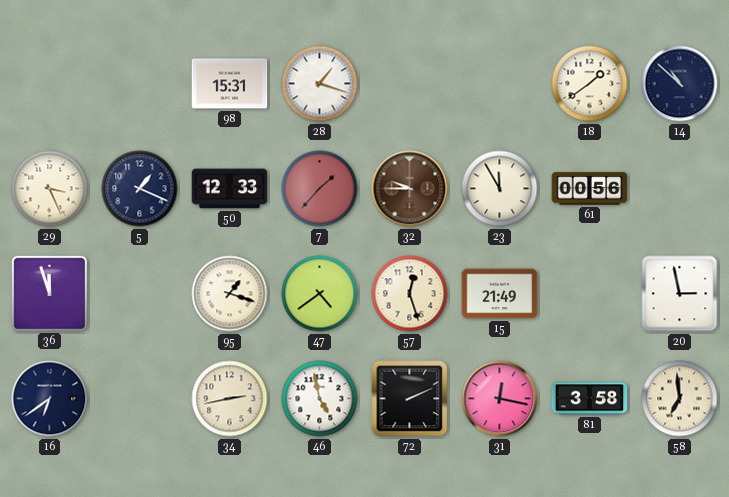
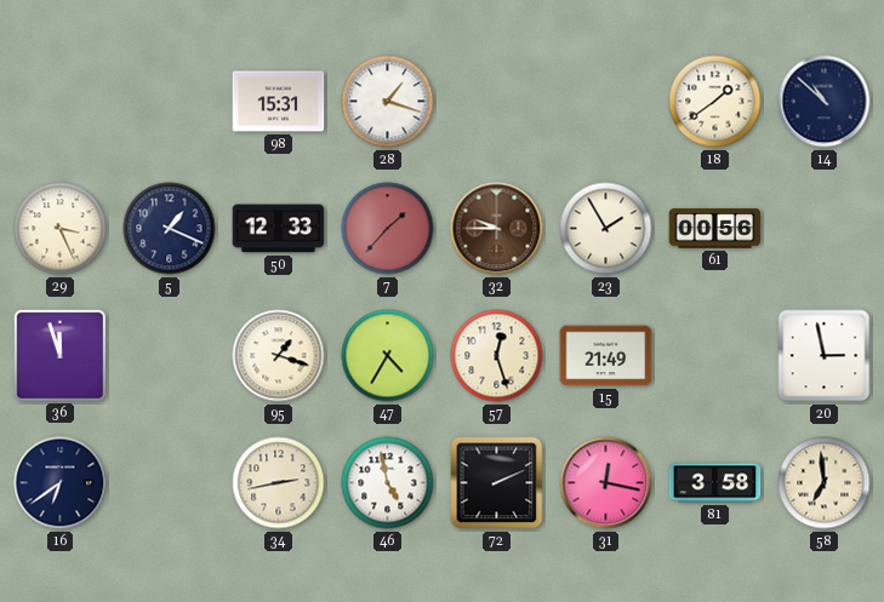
23: 11:55 -> 1:55
47: 4:39 -> 4:35
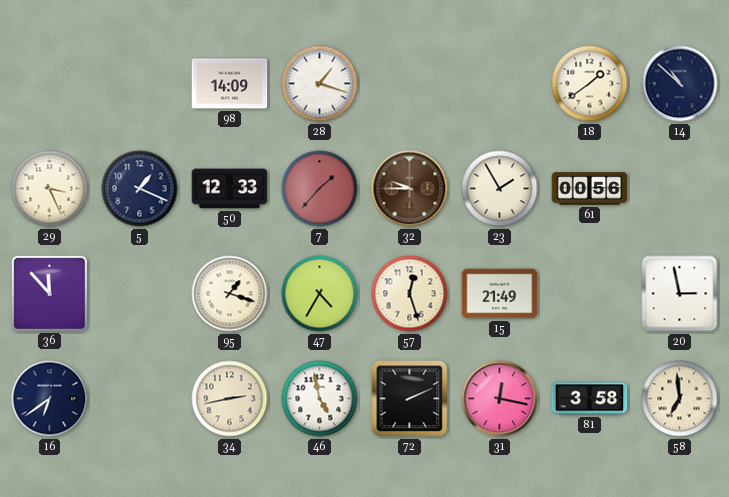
98: 15:31 -> 14:09
36: 11:57 -> 11:53
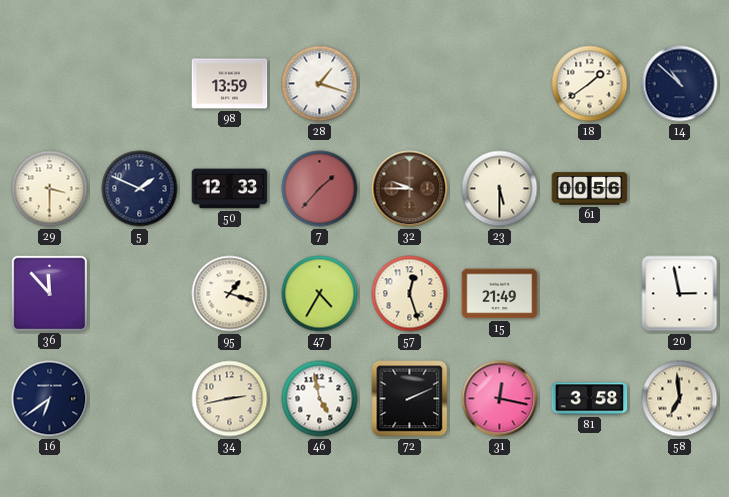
98: 14:09 -> 13:59
29: 3:26 -> 3:30
5: 1:19 -> 1:49
23: 1:55 -> 5:30
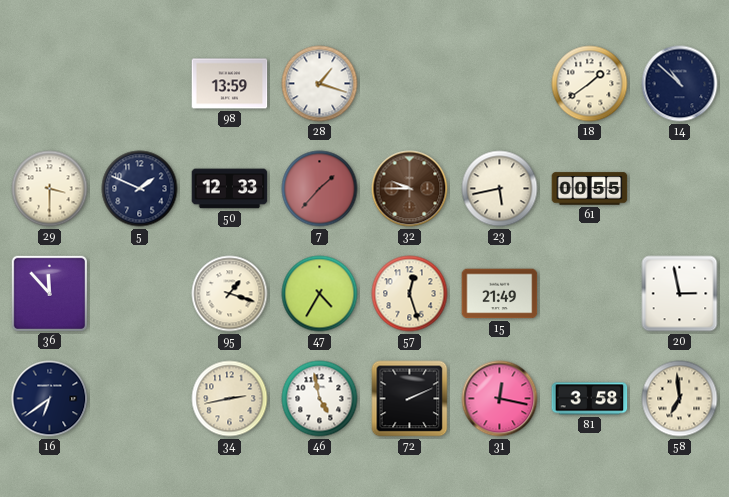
23: 5:30 -> 5:43
61: 00:56 -> 00:55
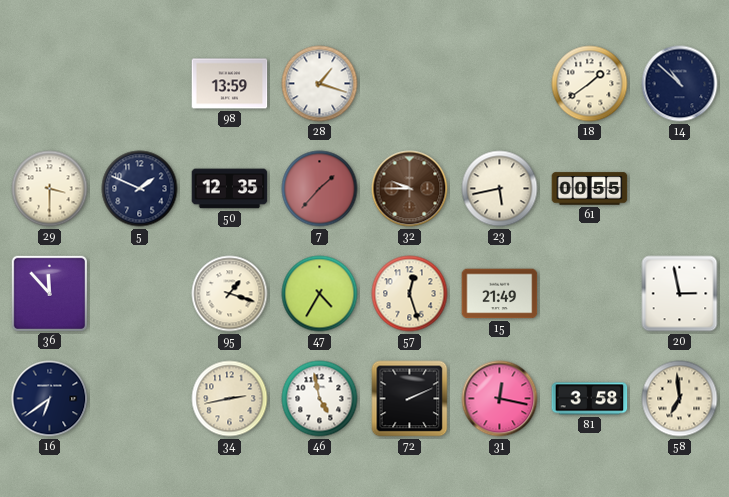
50: 12:33 -> 12:35
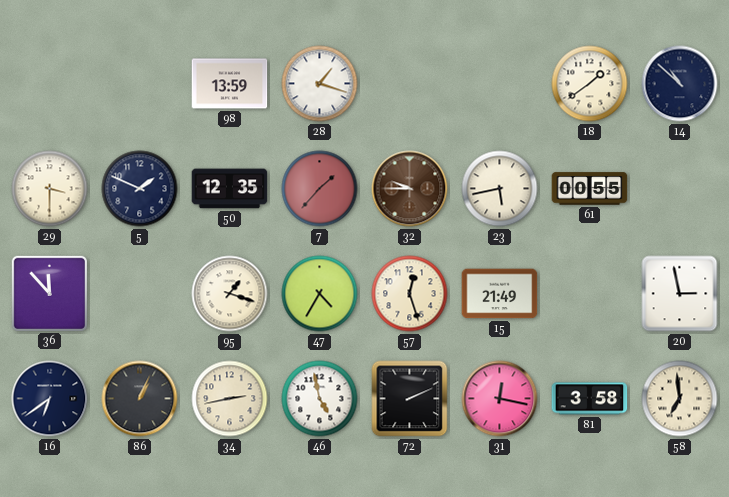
86: none -> 1:04
